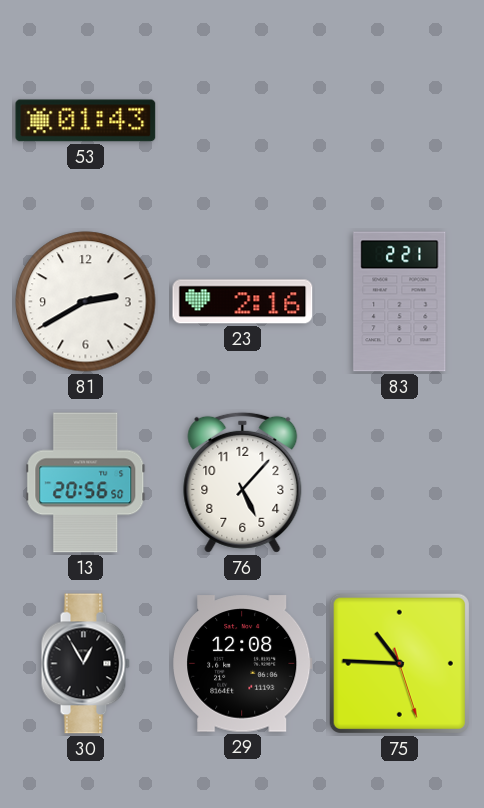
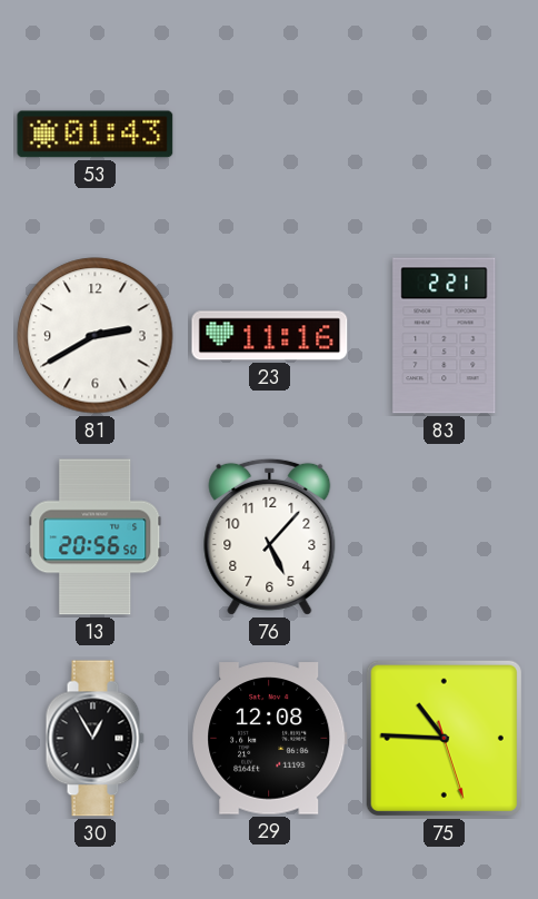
23: 2:16 -> 11:16
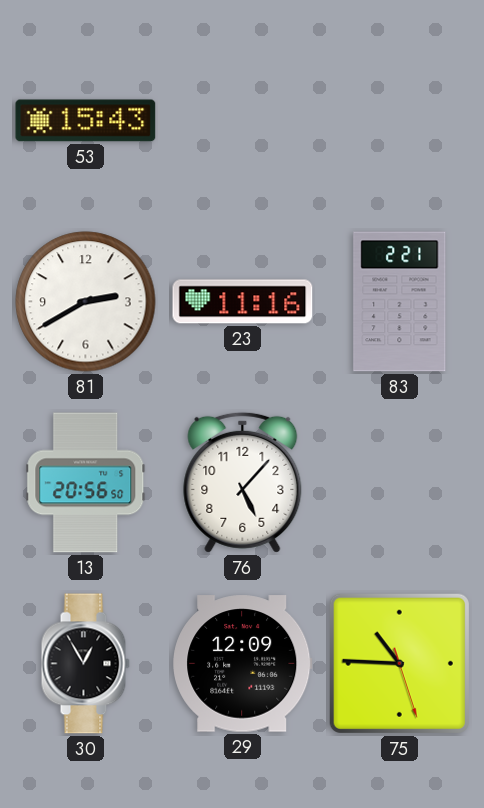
53: 01:43 -> 15:43
29: 12:08 -> 12:09
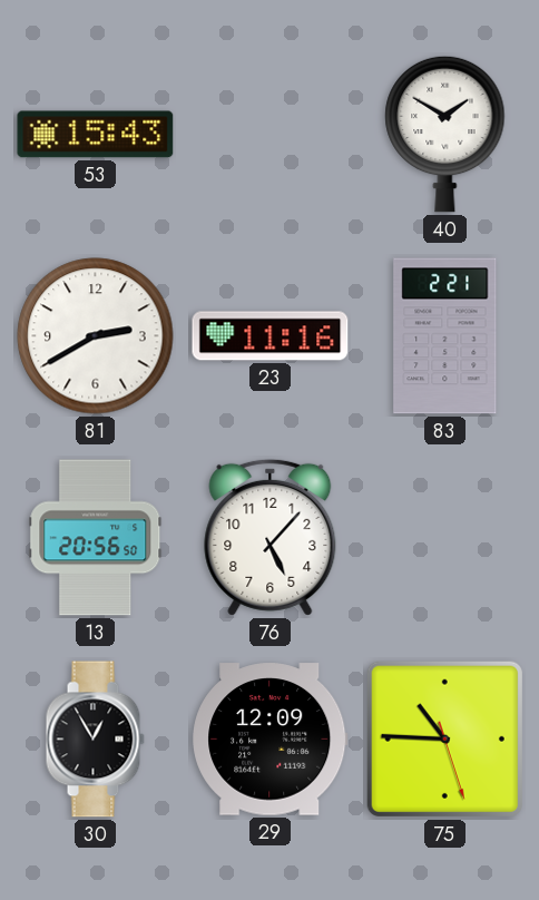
40: none -> 1:50
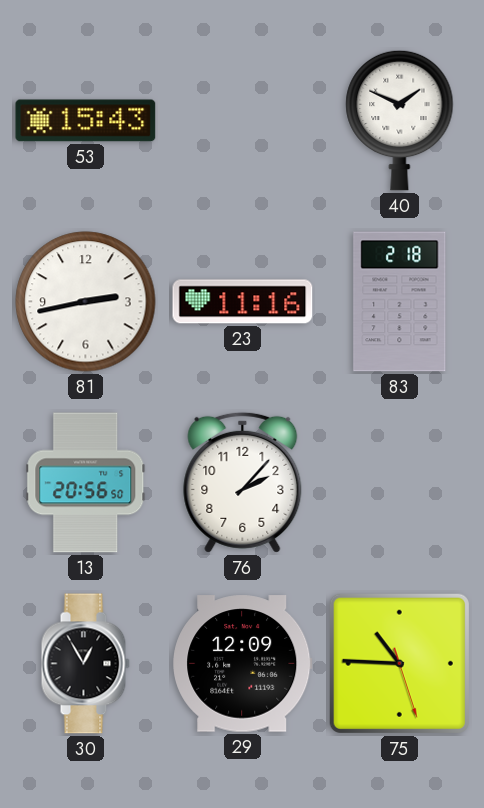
40: 1:50 -> 1:49
81: 2:40 -> 2:43
83: 2:21 -> 2:18
76: 5:07 -> 2:07
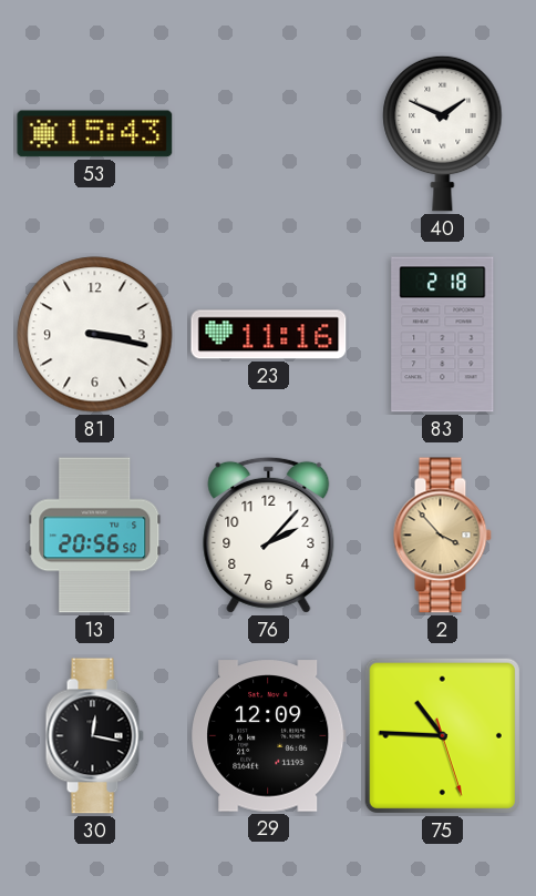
81: 2:43 -> 3:17
2: none -> 3:53
30: 12:55 -> 12:17
